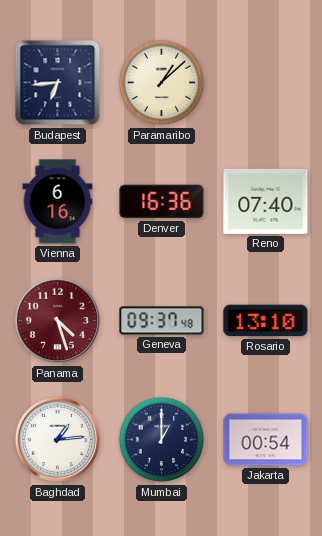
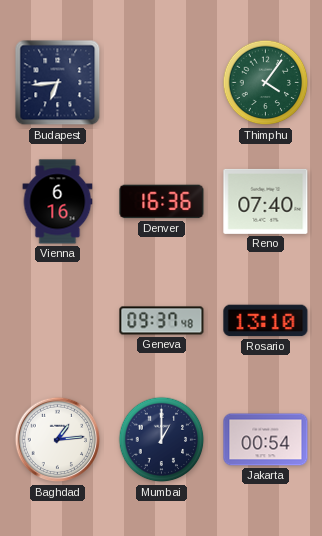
Paramaribo: 1:08 -> none
Thimphu: none -> 4:06
Panama: 4:27 -> none
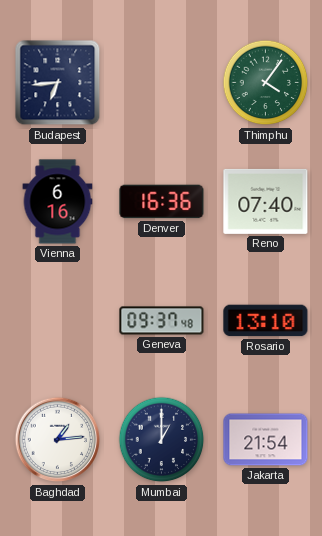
Jakarta: 00:54 -> 21:54
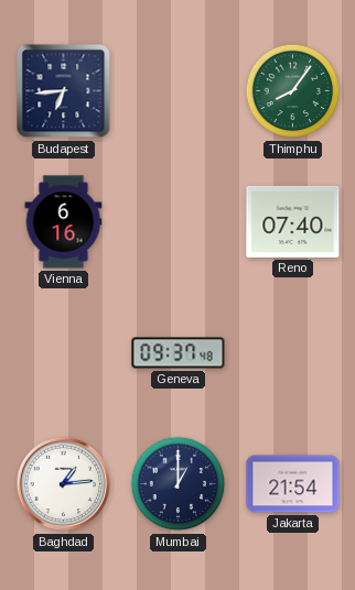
Thimphu: 4:06 -> 8:06
Denver: 16:36 -> none
Rosario: 13:10 -> none
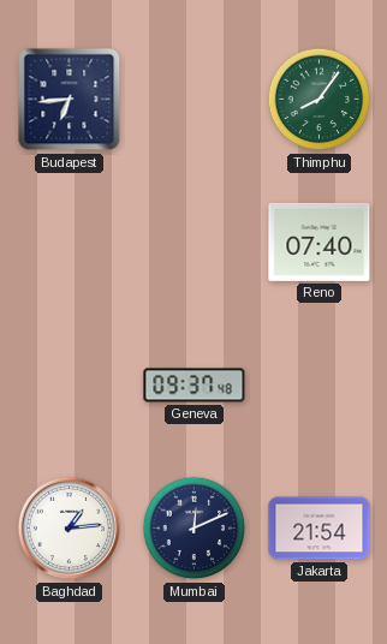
Vienna: 6:16 -> none
Mumbai: 1:00 -> 12:11
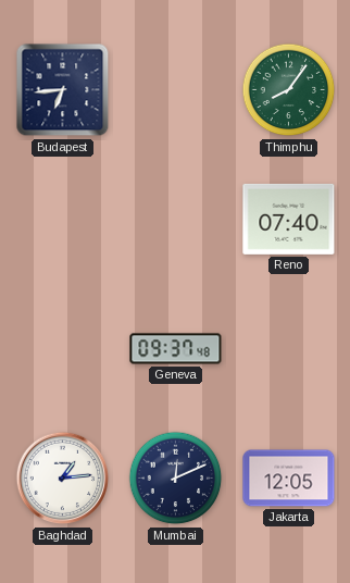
Jakarta: 21:54 -> 12:05
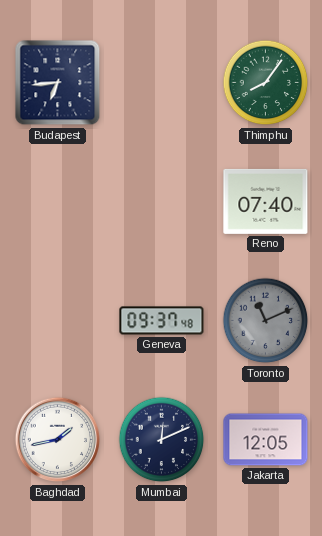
Toronto: none -> 11:11
Baghdad: 1:14 -> 1:43
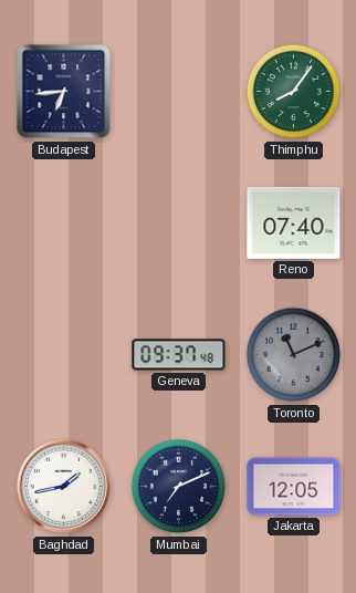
Mumbai: 12:11 -> 7:11
